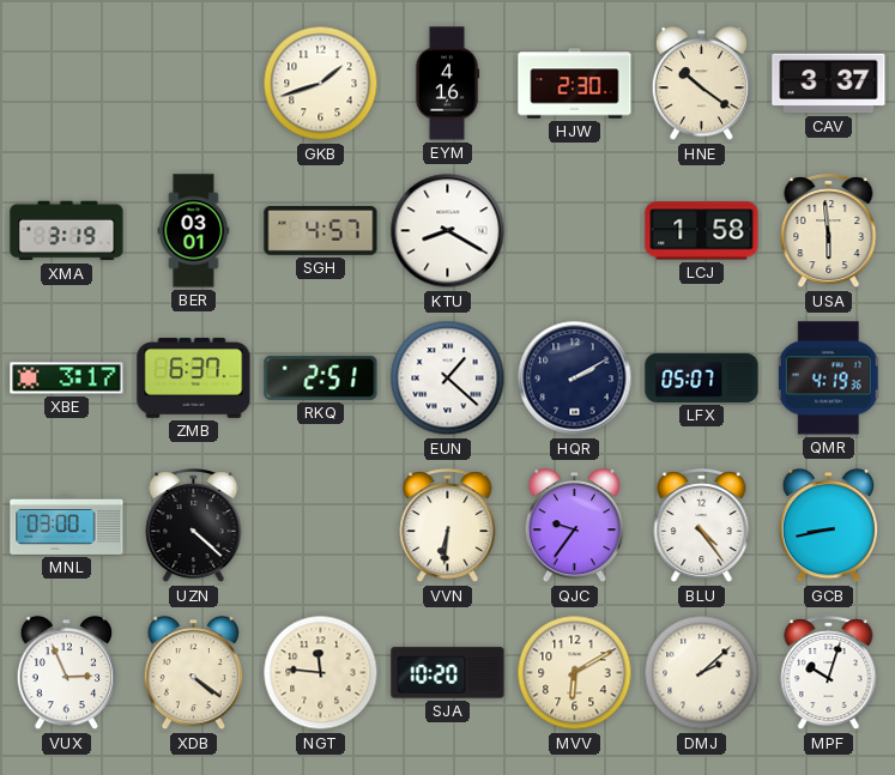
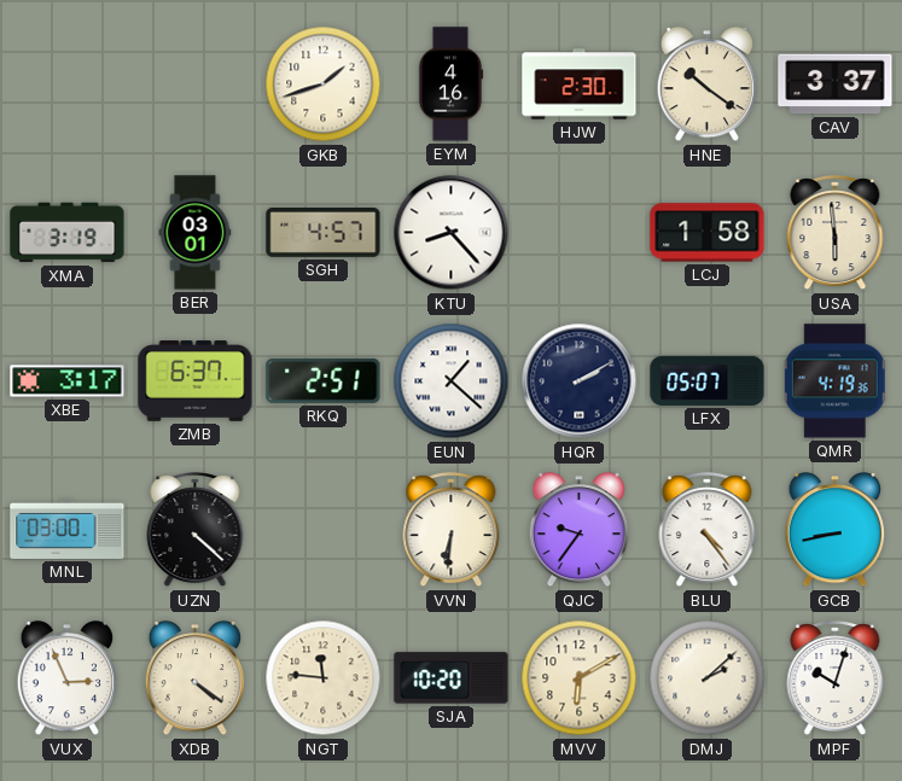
KTU: 8:20 -> 8:23
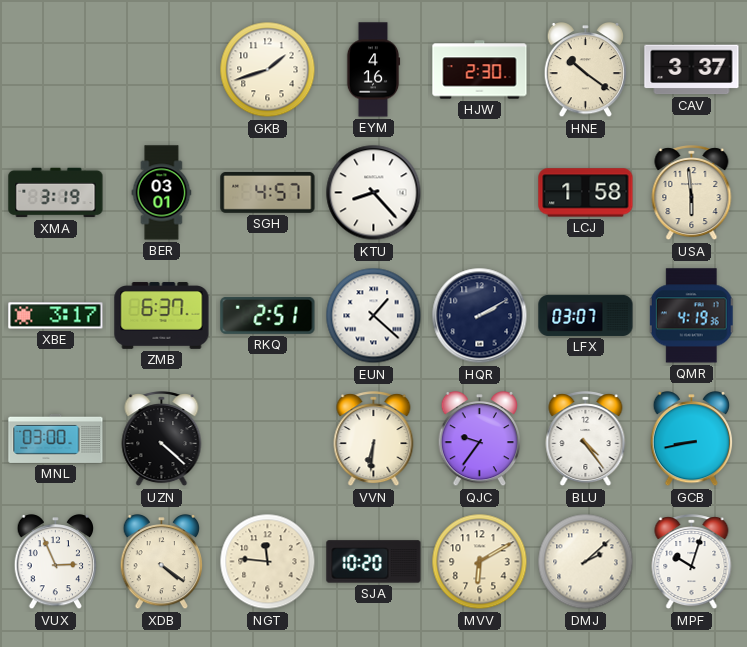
LFX: 05:07 -> 03:07
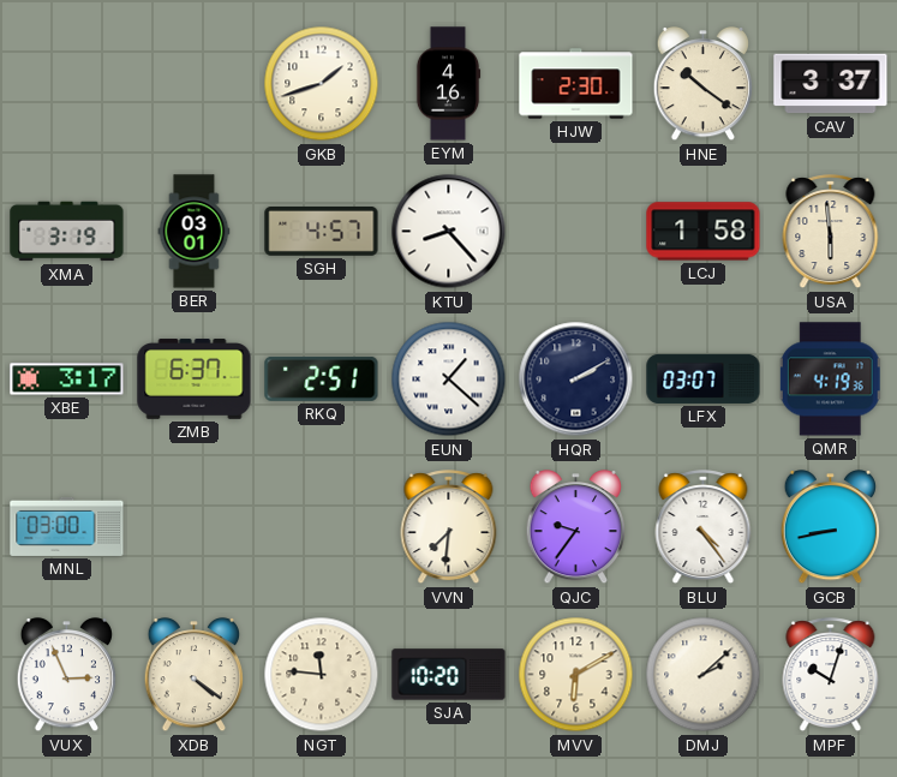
UZN: 4:22 -> none
VVN: 6:31 -> 7:31
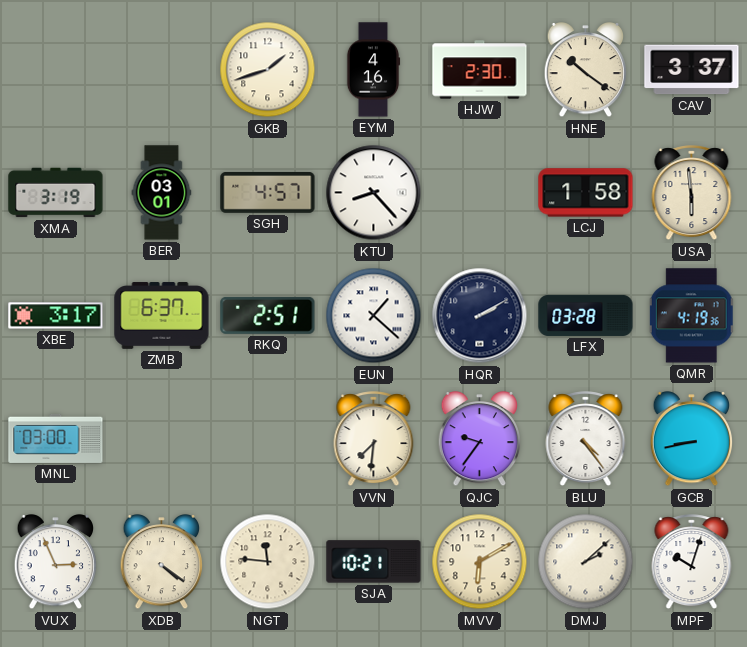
LFX: 03:07 -> 03:28
SJA: 10:20 -> 10:21
